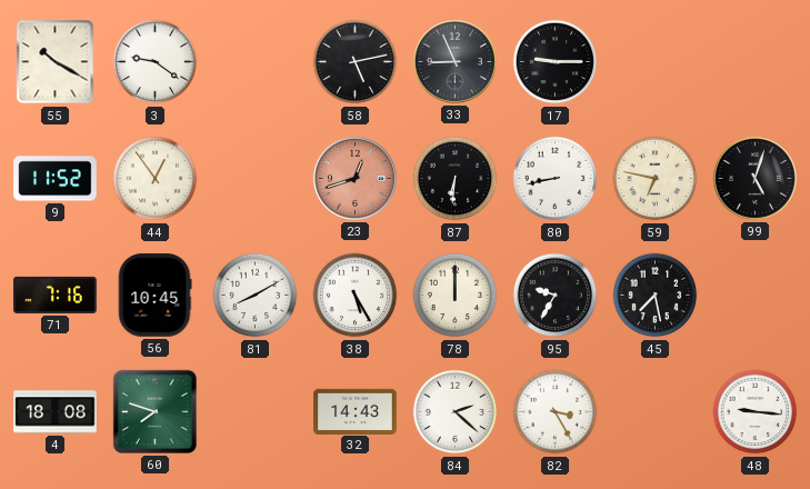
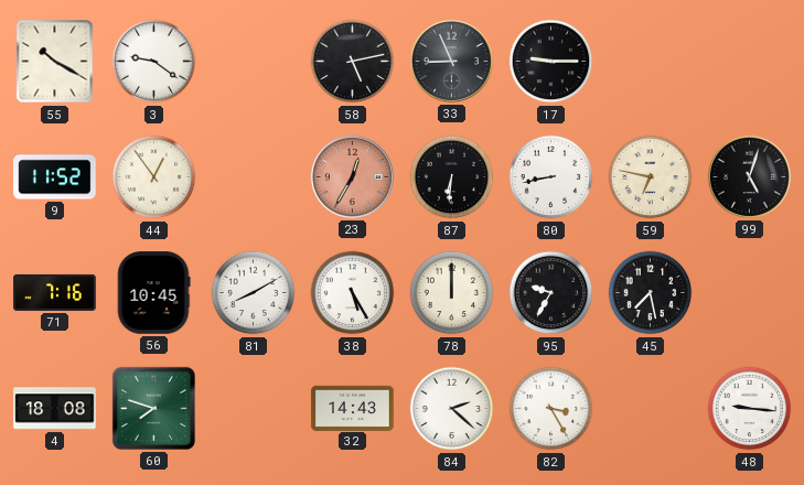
23: 12:42 -> 12:35
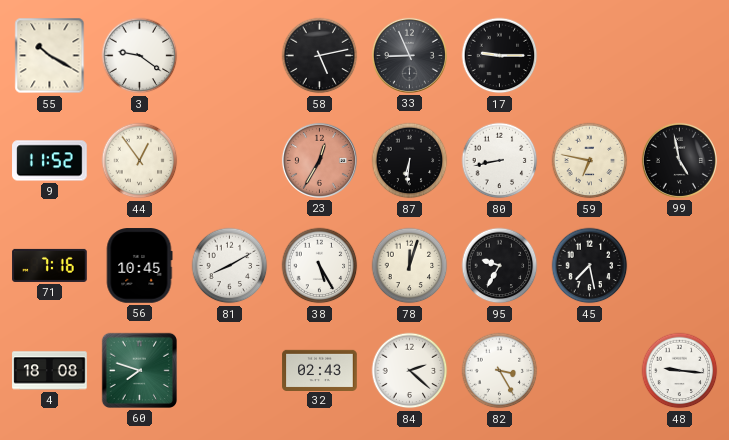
99: 5:03 -> 4:58
78: 12:00 -> 12:03
32: 14:43 -> 02:43
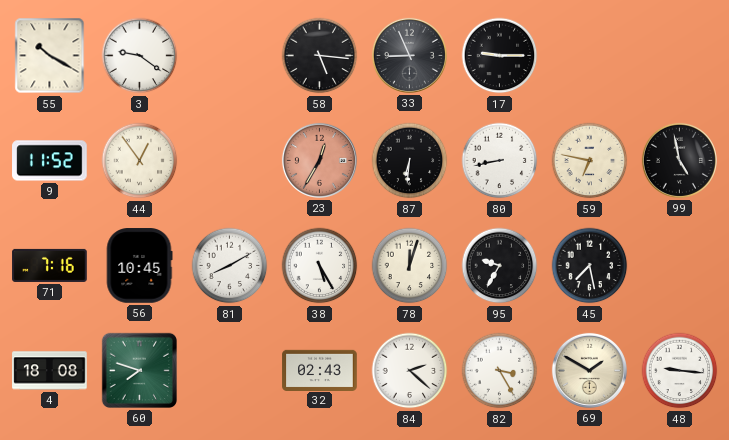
58: 5:13 -> 5:16
69: none -> 1:50
